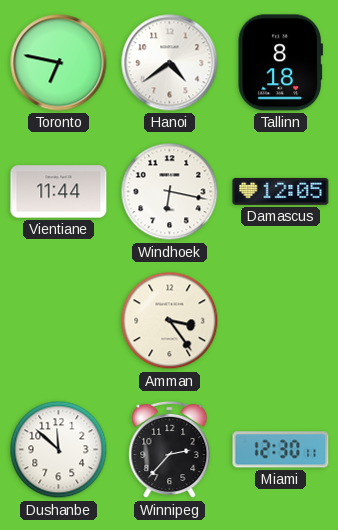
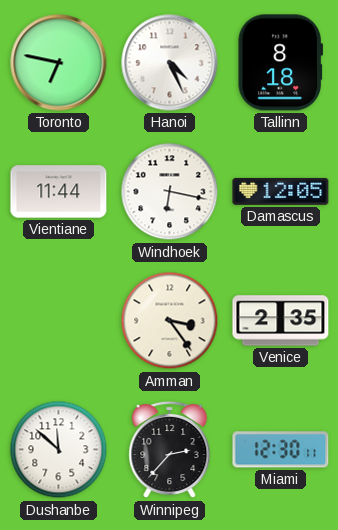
Hanoi: 4:39 -> 4:26
Venice: none -> 2:35
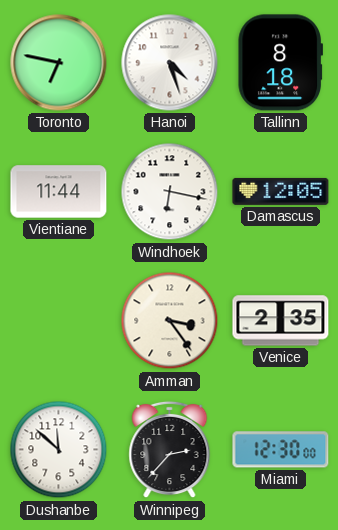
Hanoi: 4:26 -> 4:27
Miami: 12:30:11 -> 12:30:00
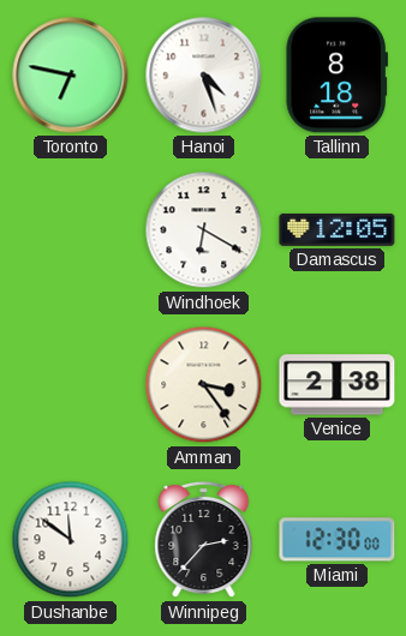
Vientiane: 11:44 -> none
Windhoek: 6:17 -> 6:20
Venice: 2:35 -> 2:38
Dushanbe: 11:52 -> 11:51
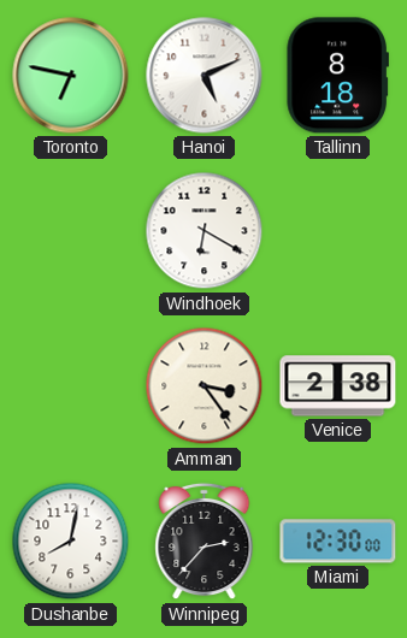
Hanoi: 4:27 -> 5:11
Damascus: 12:05 -> none
Dushanbe: 11:51 -> 8:02
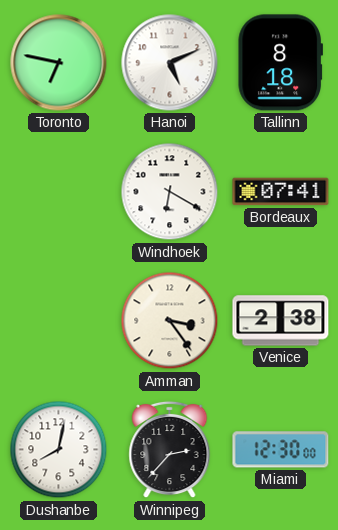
Bordeaux: none -> 07:41
